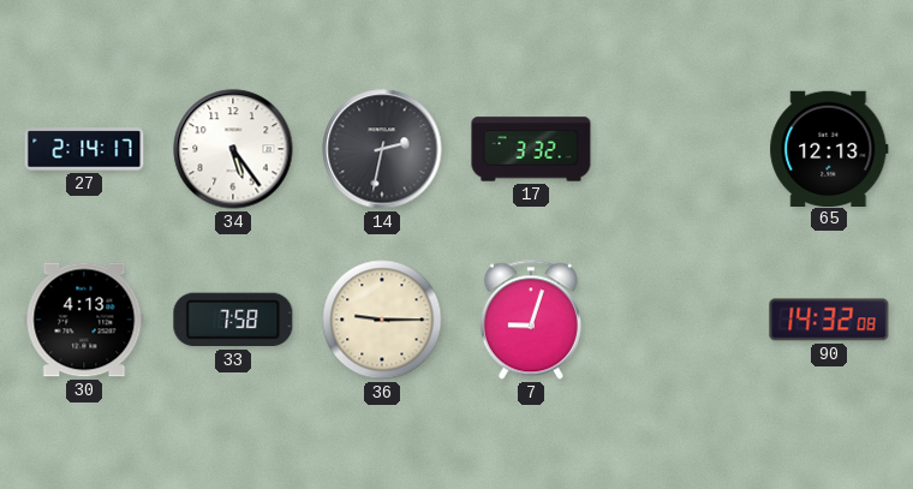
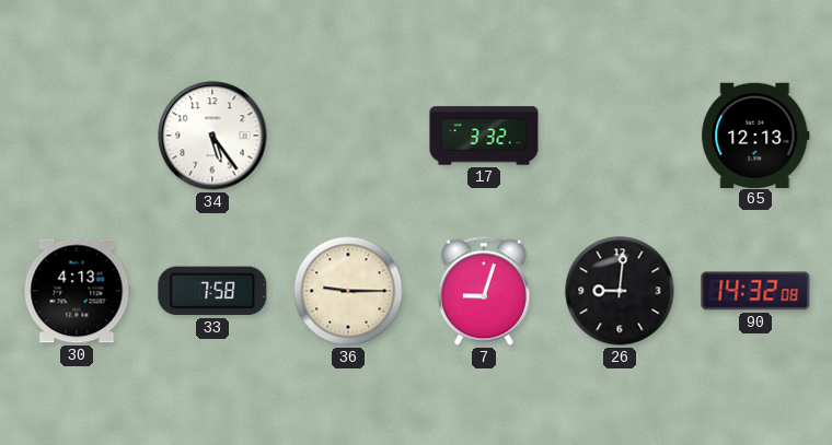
27: 2:14 -> none
14: 2:32 -> none
26: none -> 9:01
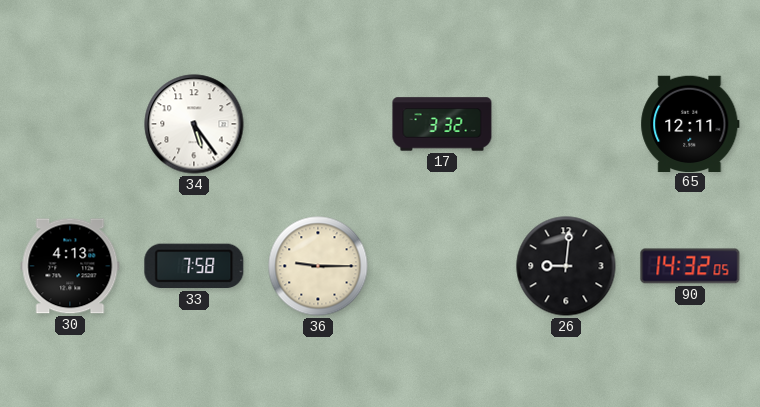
65: 12:13 -> 12:11
7: 9:03 -> none
90: 14:32:08 -> 14:32:05
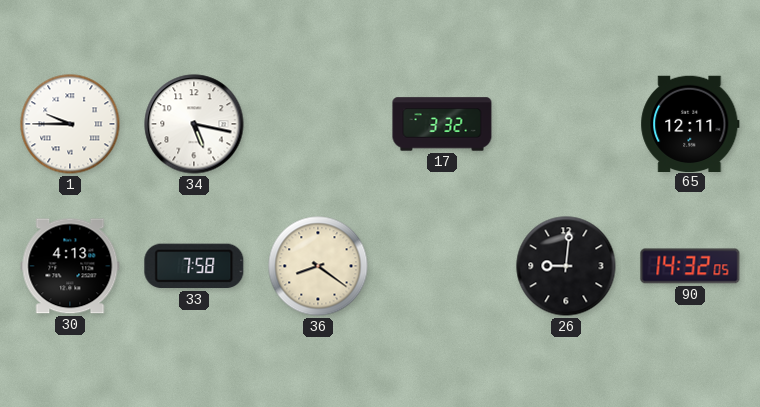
1: none -> 9:45
34: 5:24 -> 5:17
36: 9:15 -> 8:21
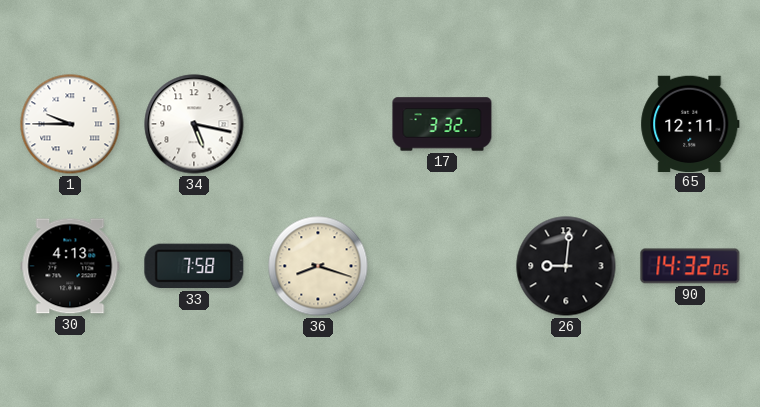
36: 8:21 -> 8:18
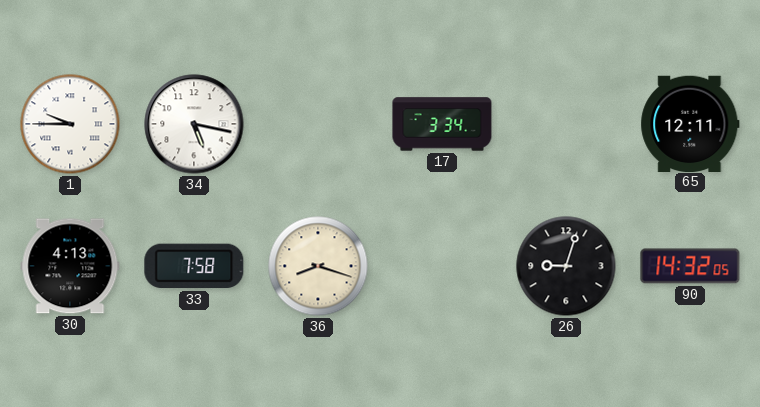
17: 3:32 -> 3:34
26: 9:01 -> 9:03
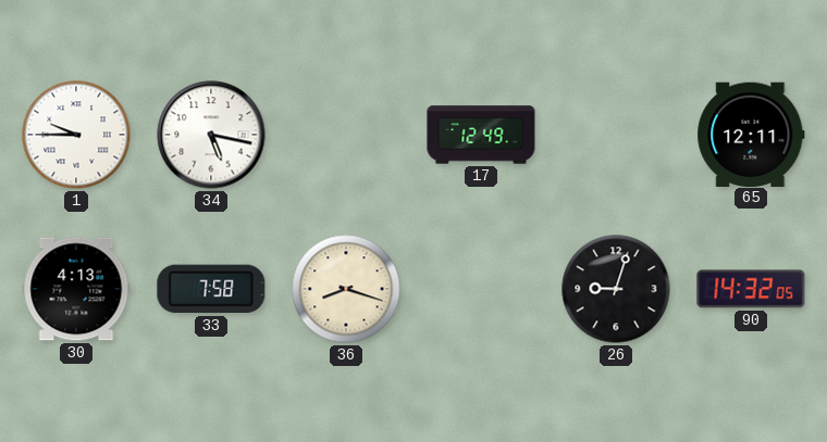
17: 3:34 -> 12:49
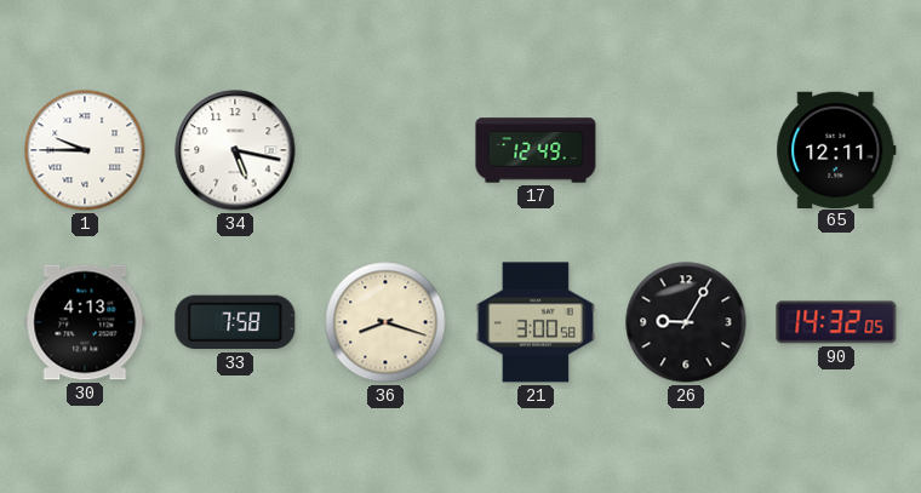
21: none -> 3:00
26: 9:03 -> 9:05
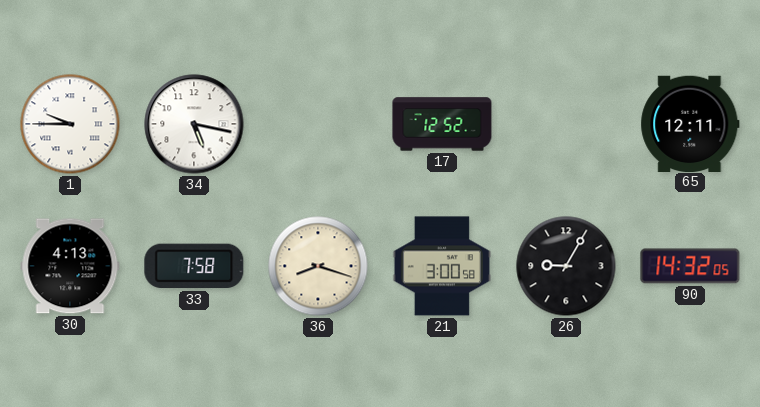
17: 12:49 -> 12:52
